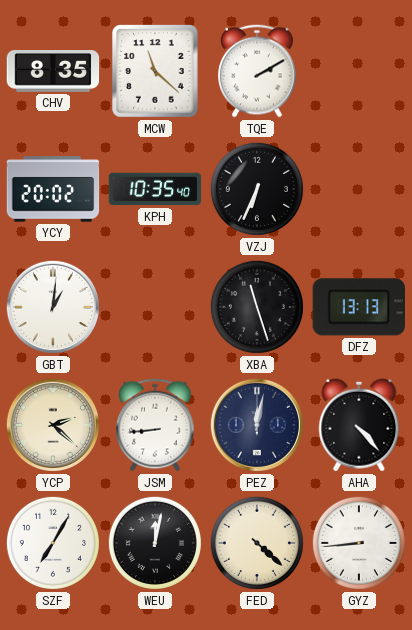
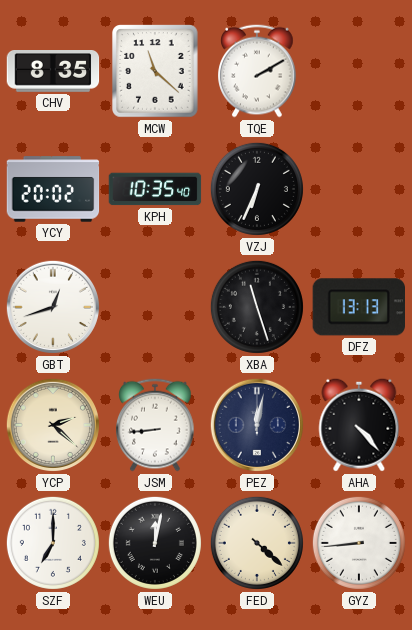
GBT: 1:01 -> 12:42
SZF: 7:05 -> 7:00
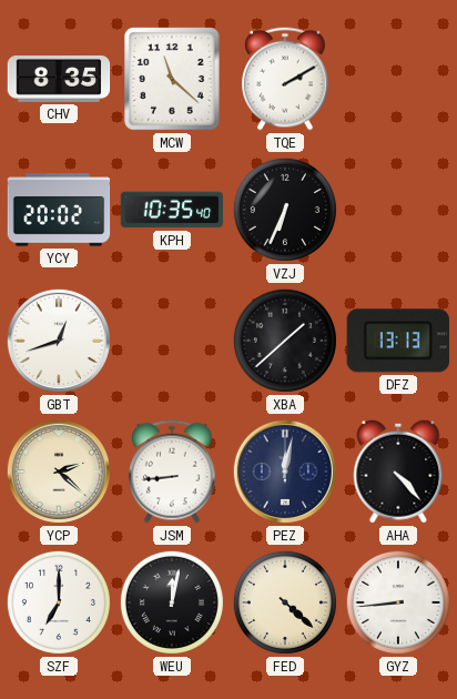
XBA: 11:27 -> 1:38
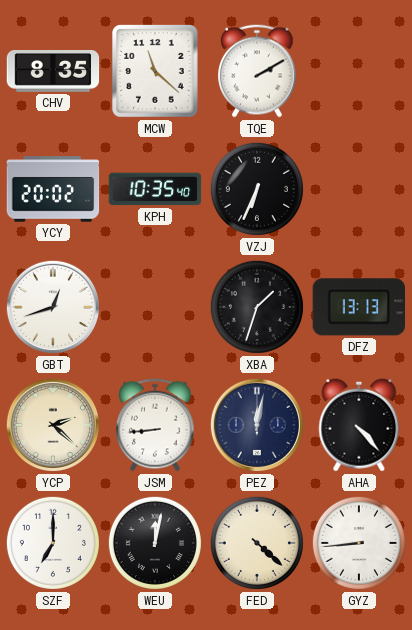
XBA: 1:38 -> 1:33
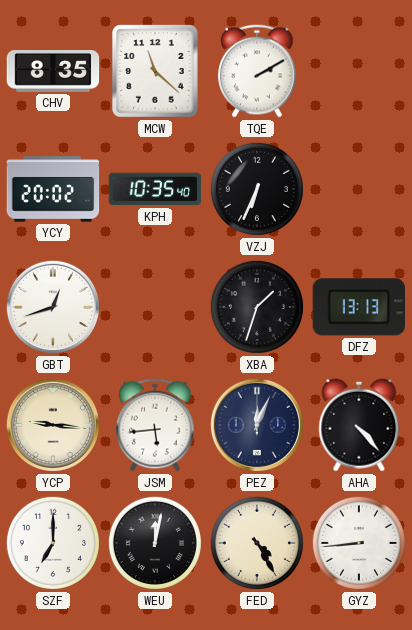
YCP: 2:22 -> 9:16
JSM: 8:44 -> 5:44
PEZ: 12:02 -> 12:04
FED: 4:22 -> 4:25
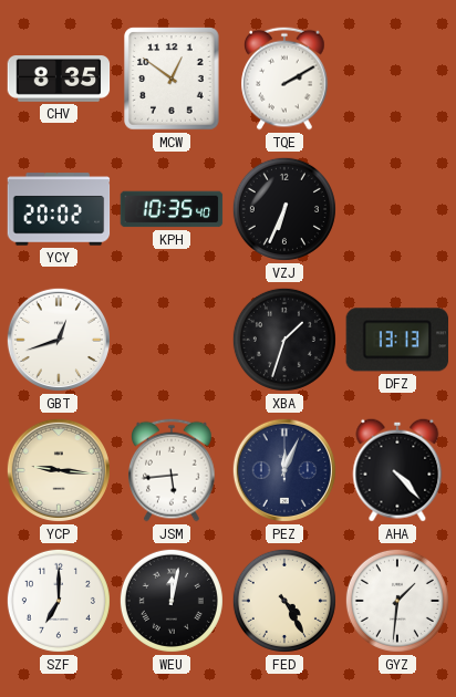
MCW: 11:22 -> 12:51
GYZ: 8:44 -> 1:31
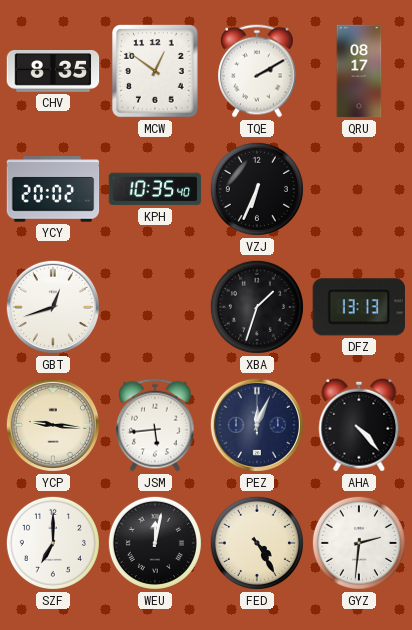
QRU: none -> 08:17
GYZ: 1:31 -> 2:31
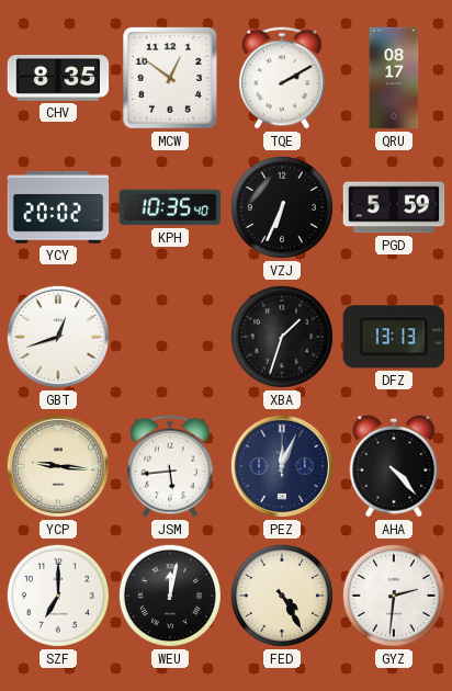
PGD: none -> 5:59
